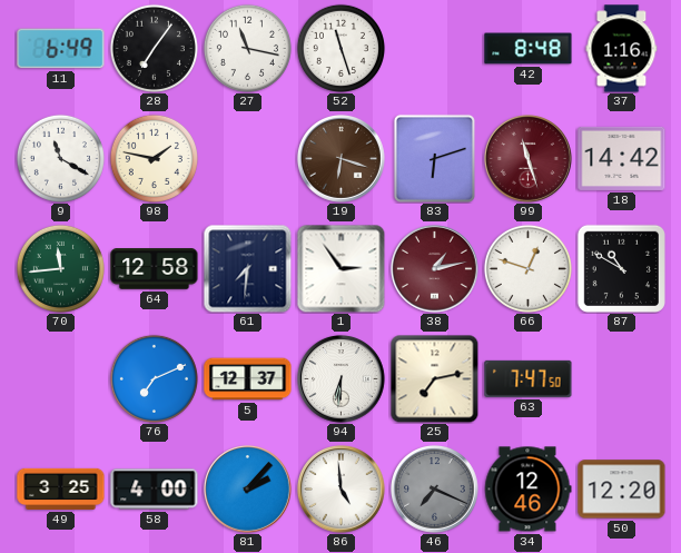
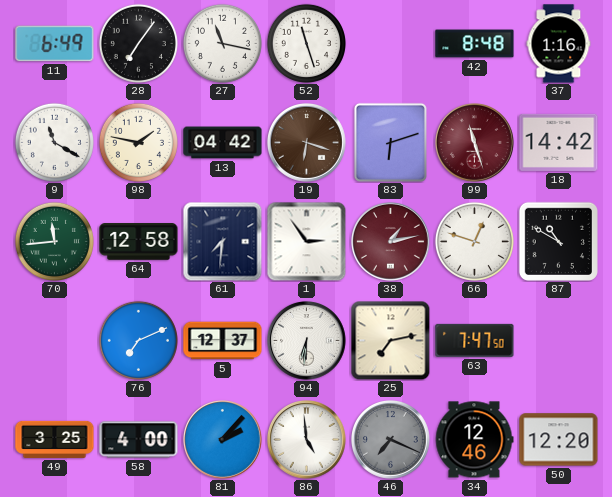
13: none -> 04:42
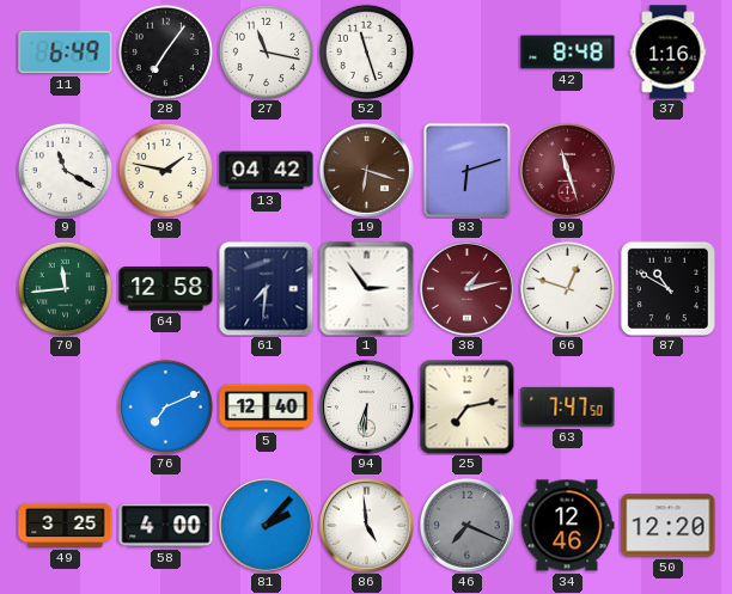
18: 14:42 -> none
5: 12:37 -> 12:40
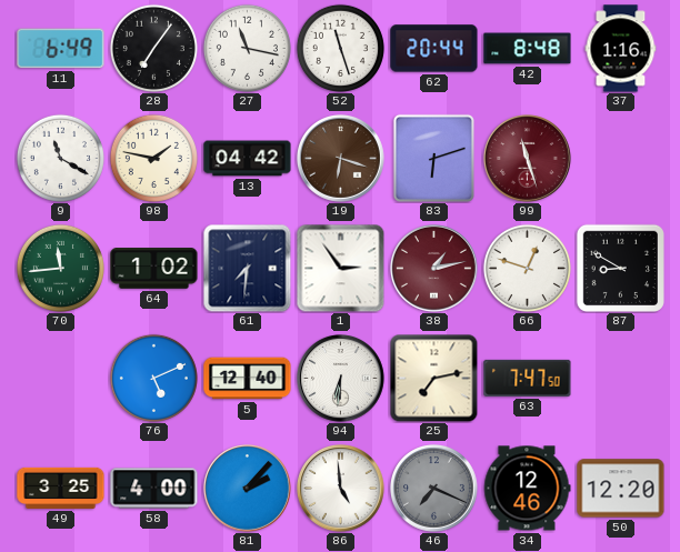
62: none -> 20:44
64: 12:58 -> 1:02
87: 10:50 -> 8:50
76: 7:11 -> 5:11
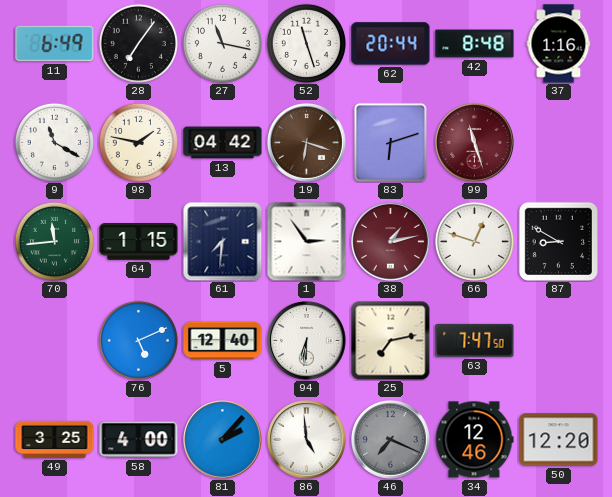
64: 1:02 -> 1:15
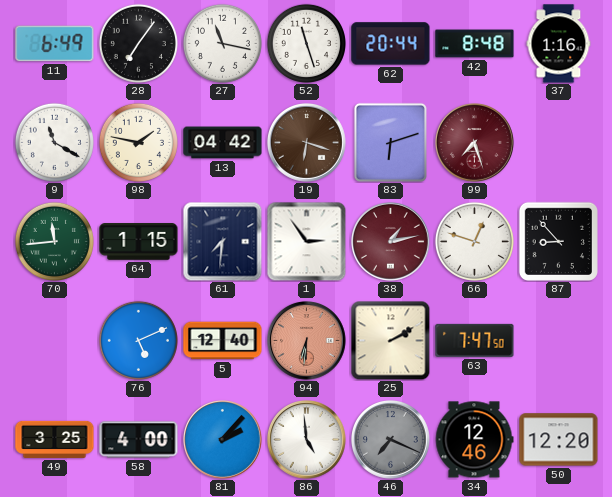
99: 11:27 -> 7:27
87: 8:50 -> 8:53
94 dial: white -> salmon
25: 7:13 -> 2:10
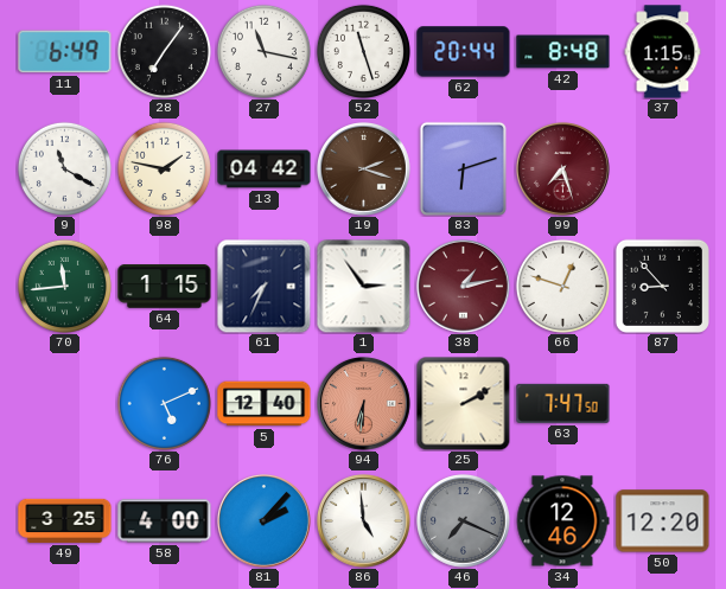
37: 1:16 -> 1:15
19: 6:18 -> 2:18
61: 7:31 -> 7:34
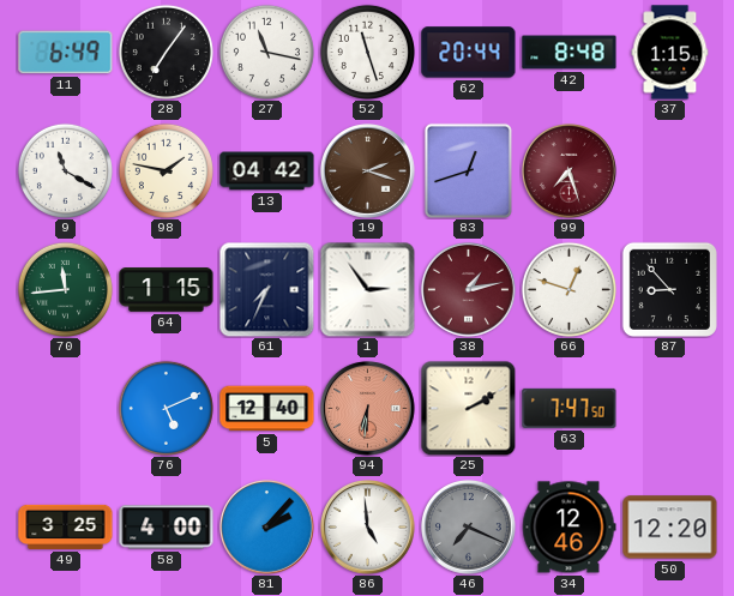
83: 6:12 -> 12:42
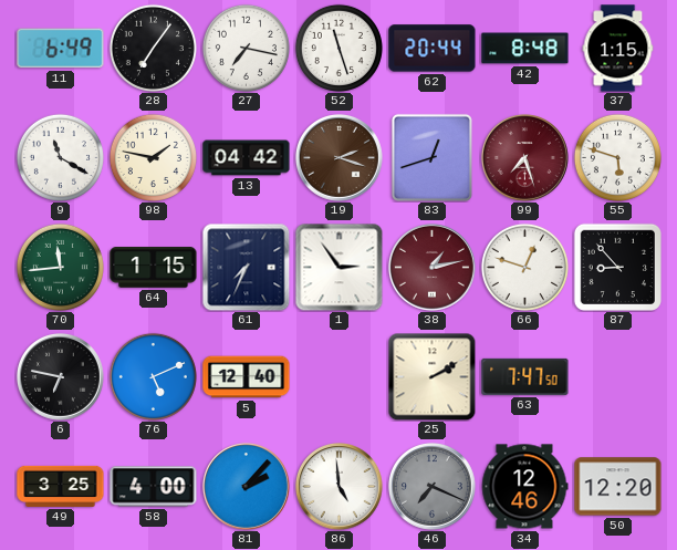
27: 11:17 -> 7:17
55: none -> 5:48
6: none -> 6:47
94: 6:31 -> none
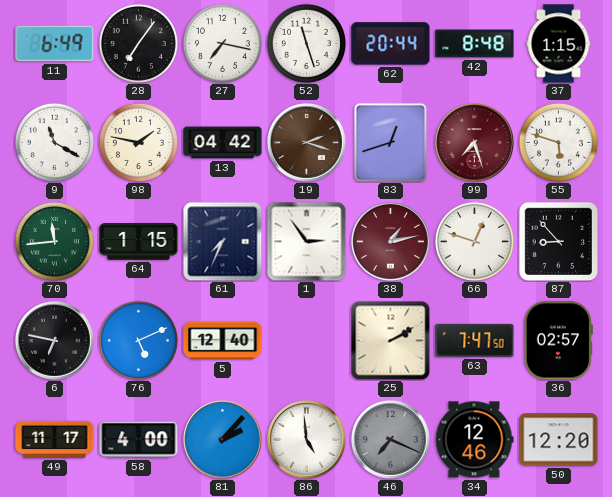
36: none -> 02:57
49: 3:25 -> 11:17
